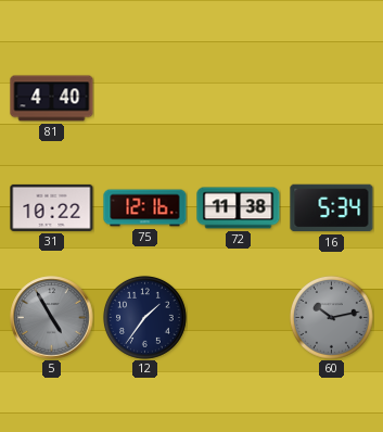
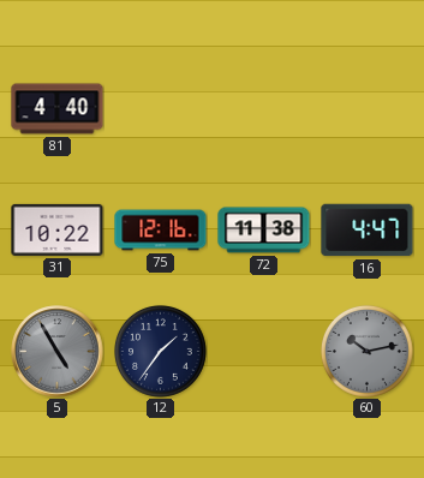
16: 5:34 -> 4:47
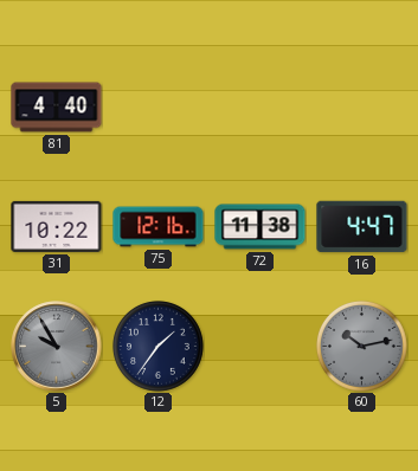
5: 4:55 -> 9:55
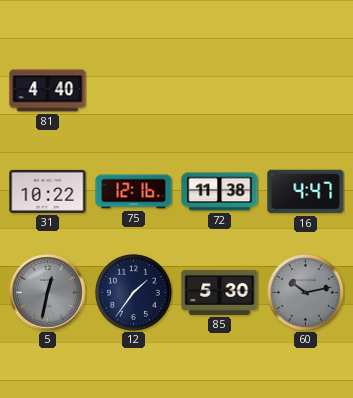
5: 9:55 -> 12:32
85: none -> 5:30
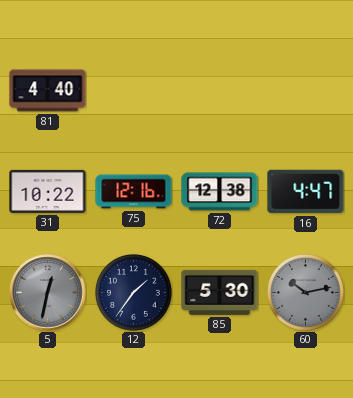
72: 11:38 -> 12:38
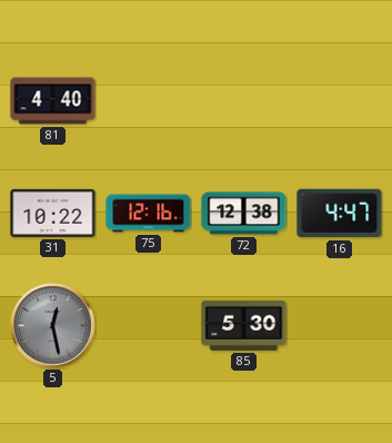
5: 12:32 -> 12:28
12: 1:36 -> none
60: 10:13 -> none
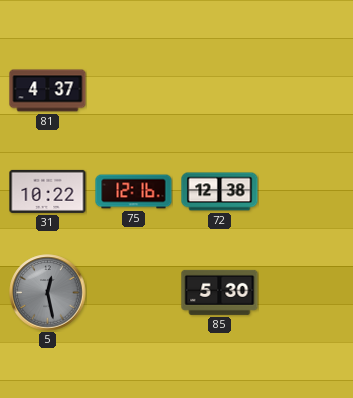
81: 4:40 -> 4:37
16: 4:47 -> none
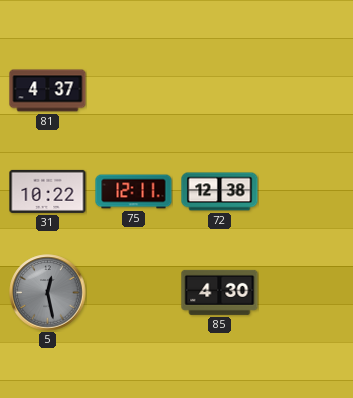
75: 12:16 -> 12:11
85: 5:30 -> 4:30
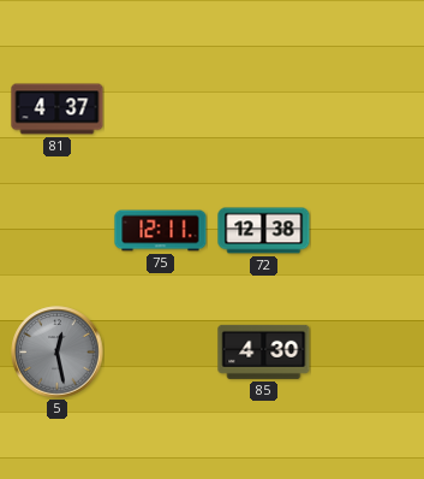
31: 10:22 -> none
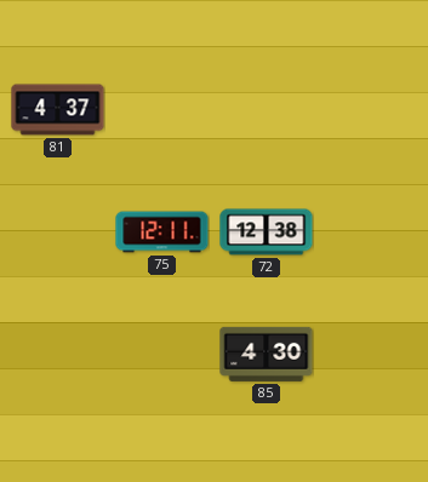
5: 12:28 -> none
